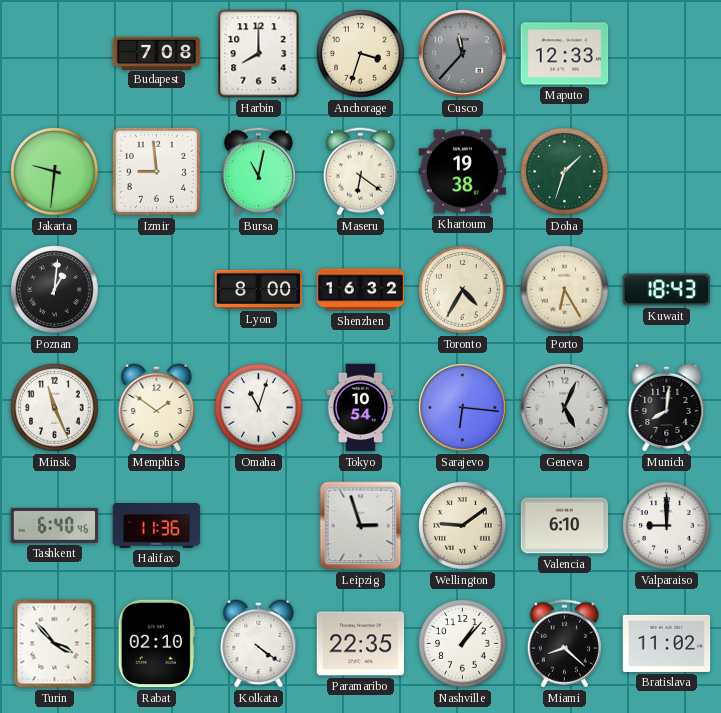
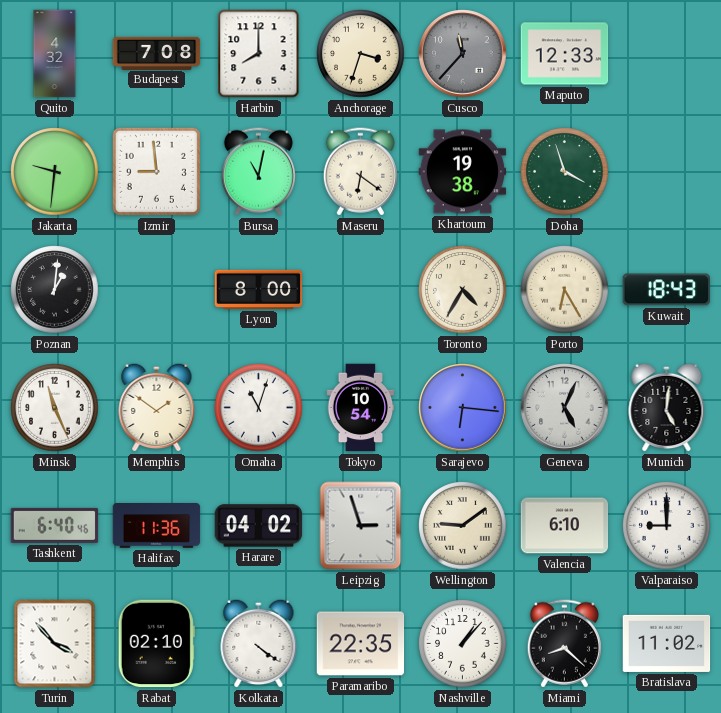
Quito: none -> 4:32
Doha: 1:33 -> 3:57
Shenzhen: 16:32 -> none
Munich: 8:01 -> 5:01
Harare: none -> 04:02
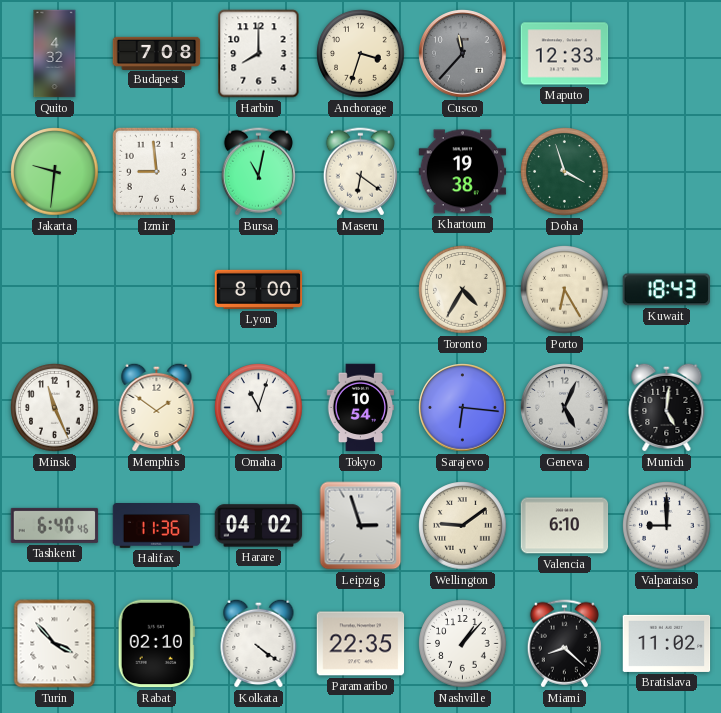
Poznan: 1:01 -> none
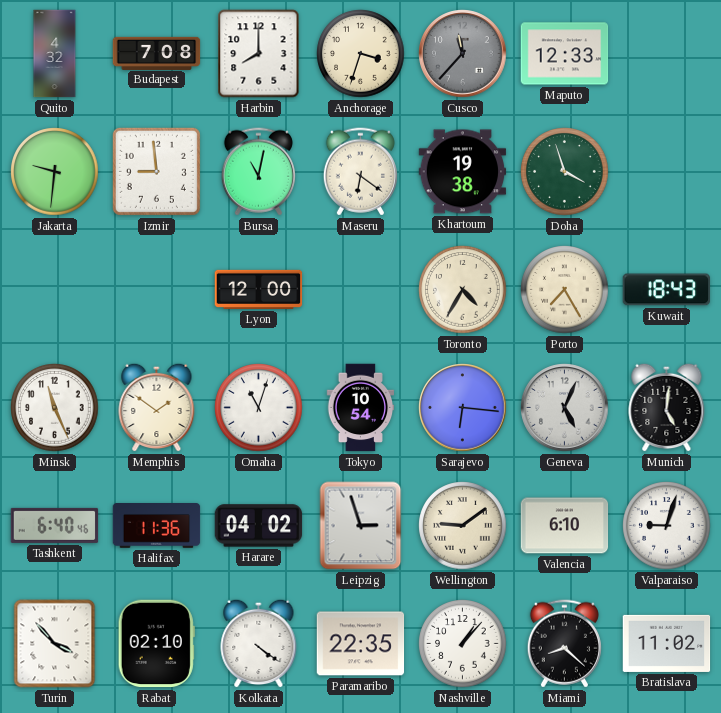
Lyon: 8:00 -> 12:00
Porto: 6:25 -> 7:25
Valparaiso: 9:00 -> 9:03
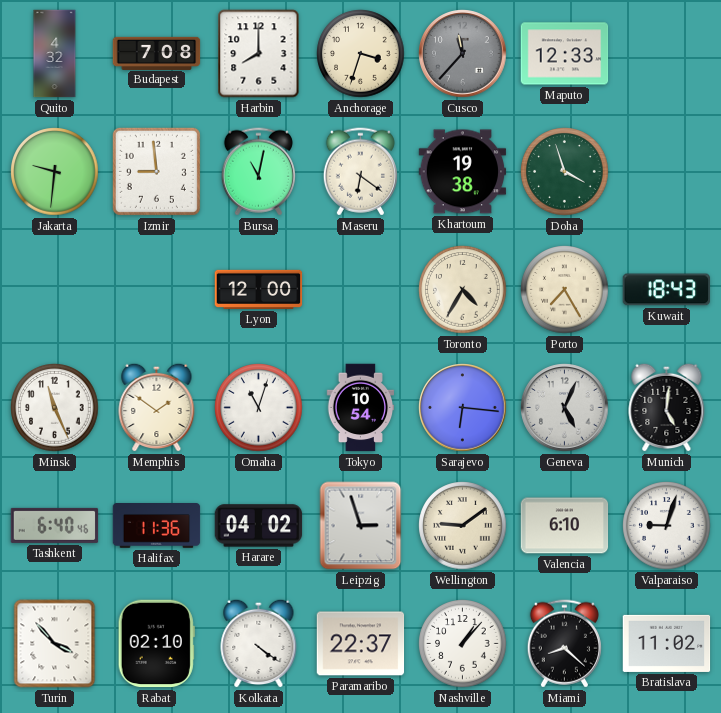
Paramaribo: 22:35 -> 22:37
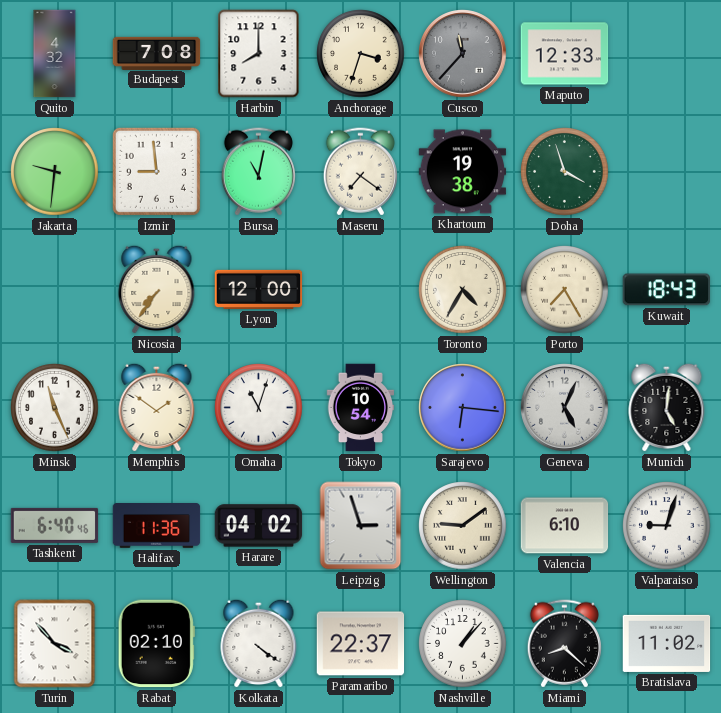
Maseru: 6:21 -> 7:21
Nicosia: none -> 7:36
